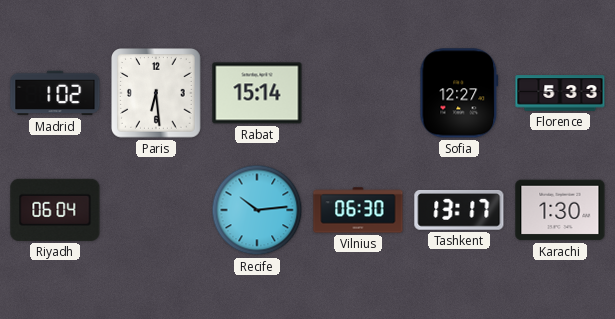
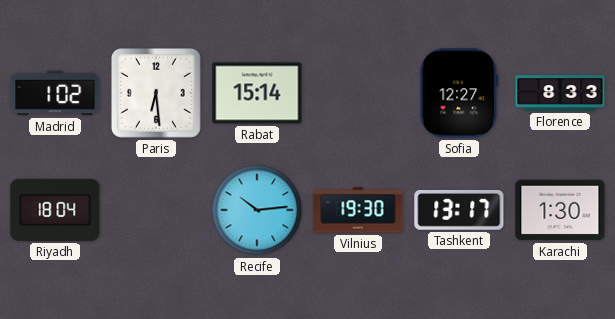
Florence: 5:33 -> 8:33
Riyadh: 06:04 -> 18:04
Vilnius: 06:30 -> 19:30
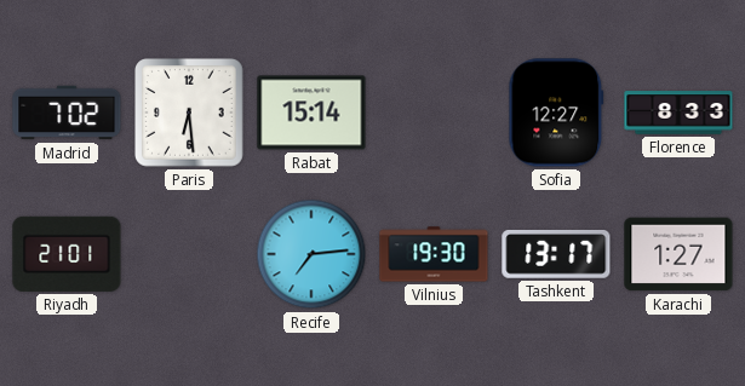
Madrid: 1:02 -> 7:02
Riyadh: 18:04 -> 21:01
Recife: 10:14 -> 7:14
Karachi: 1:30 -> 1:27
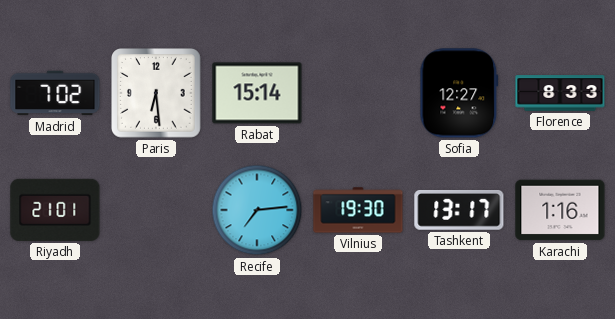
Karachi: 1:27 -> 1:16
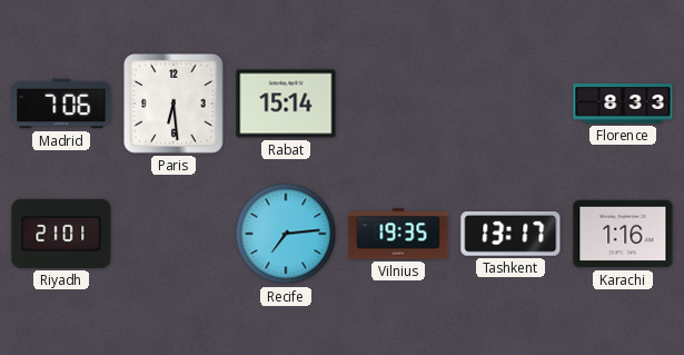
Madrid: 7:02 -> 7:06
Sofia: 12:27 -> none
Vilnius: 19:30 -> 19:35
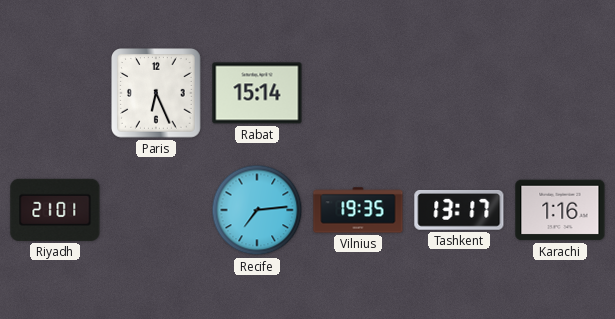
Madrid: 7:06 -> none
Paris: 6:29 -> 6:26
Florence: 8:33 -> none
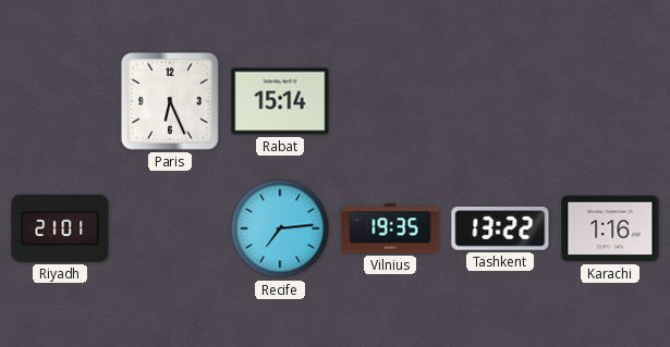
Tashkent: 13:17 -> 13:22
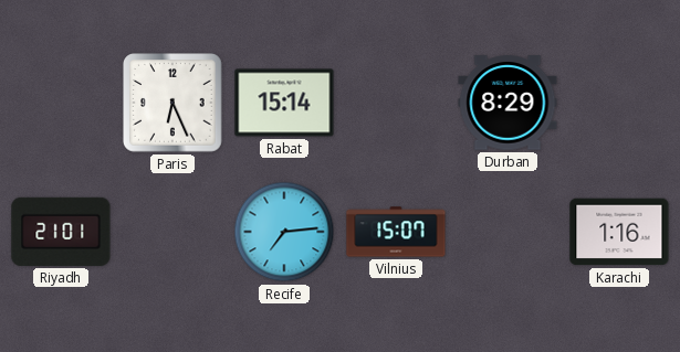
Durban: none -> 8:29
Vilnius: 19:35 -> 15:07
Tashkent: 13:22 -> none
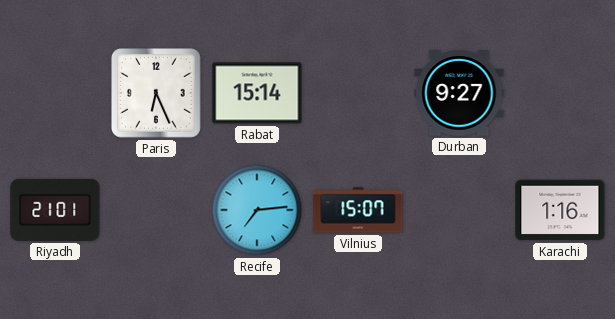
Durban: 8:29 -> 9:27
